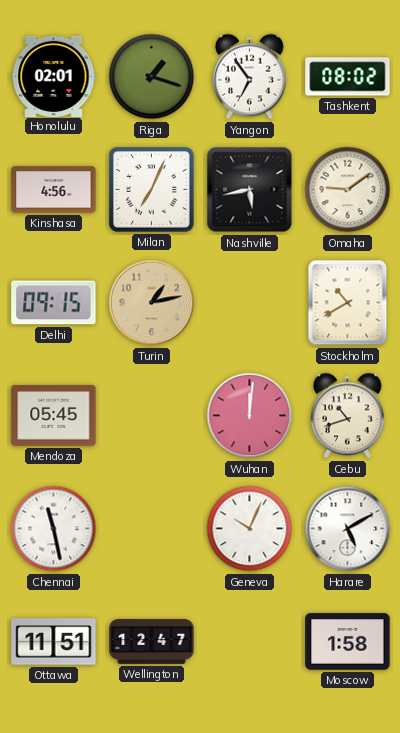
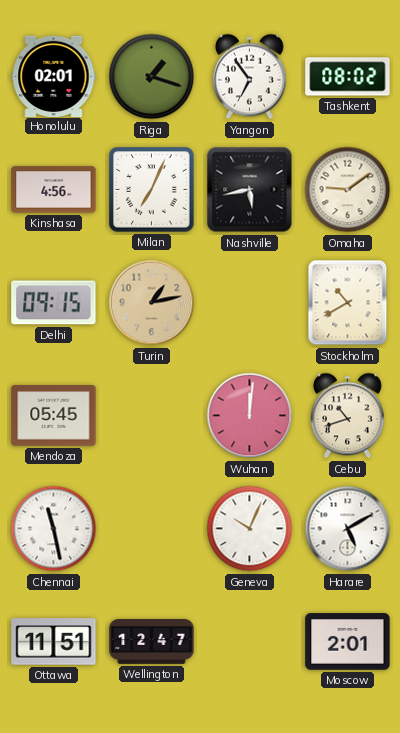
Moscow: 1:58 -> 2:01
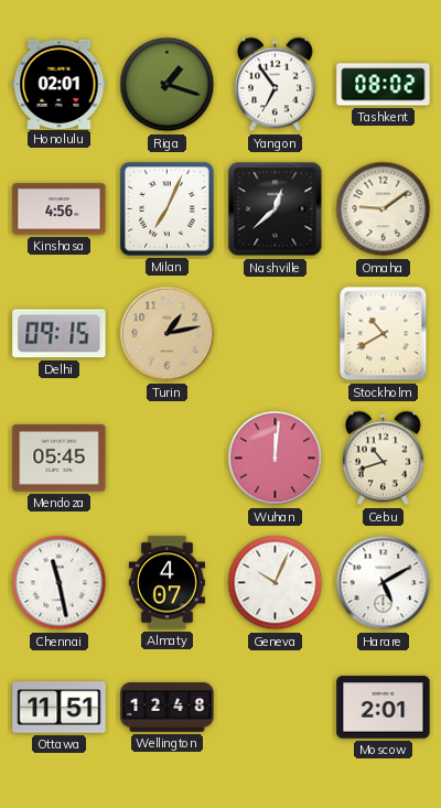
Nashville: 5:43 -> 12:38
Almaty: none -> 4:07
Wellington: 12:47 -> 12:48
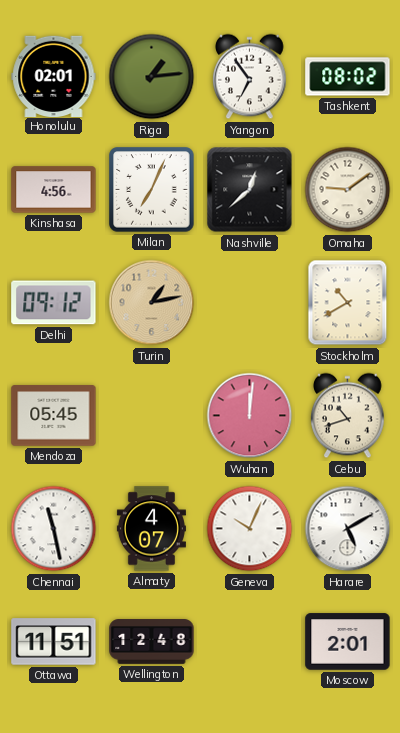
Riga: 1:18 -> 1:14
Delhi: 09:15 -> 09:12
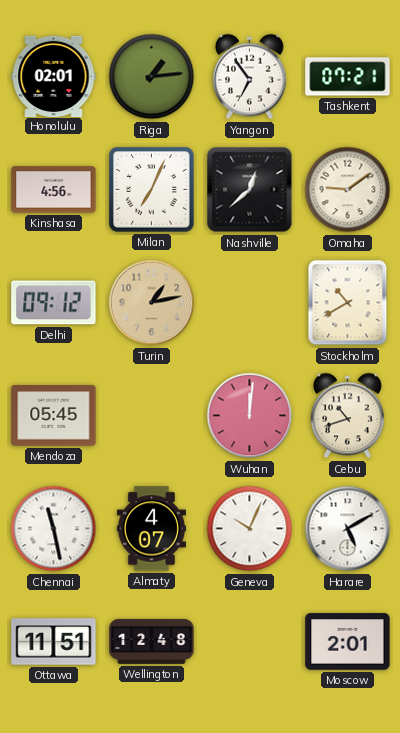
Tashkent: 08:02 -> 07:21
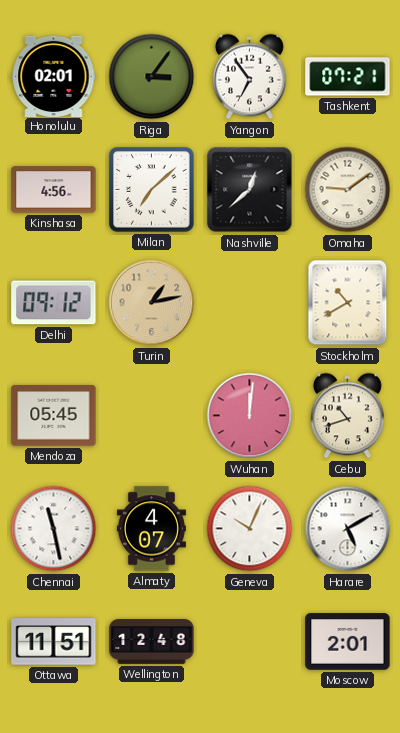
Riga: 1:14 -> 3:06
Milan: 7:04 -> 7:08
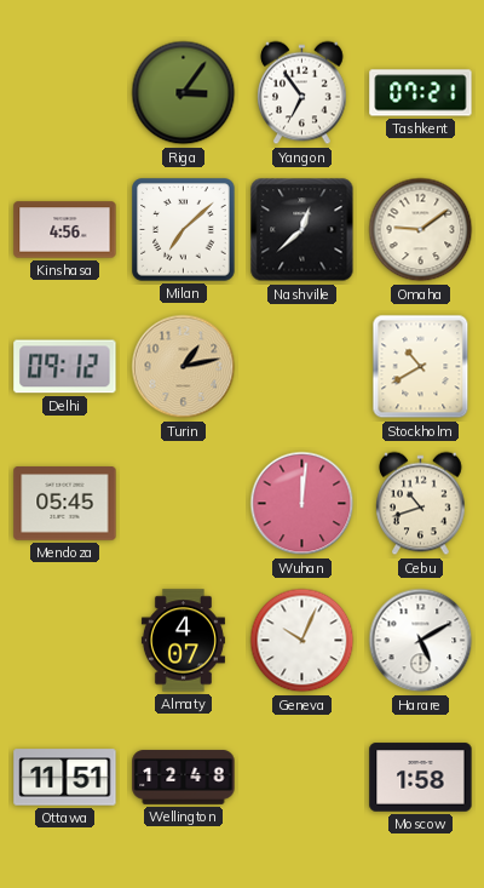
Honolulu: 02:01 -> none
Chennai: 11:28 -> none
Moscow: 2:01 -> 1:58
